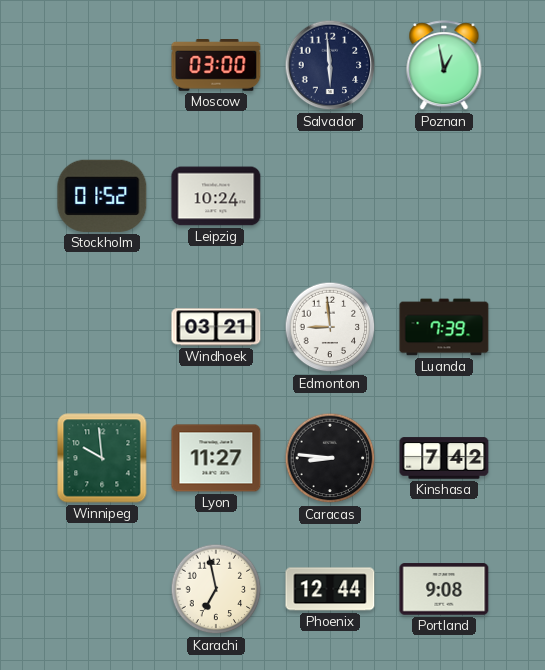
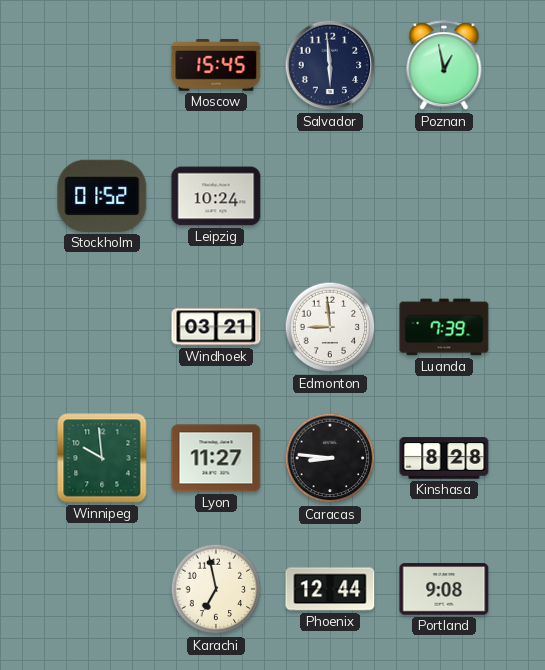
Moscow: 03:00 -> 15:45
Kinshasa: 7:42 -> 8:28
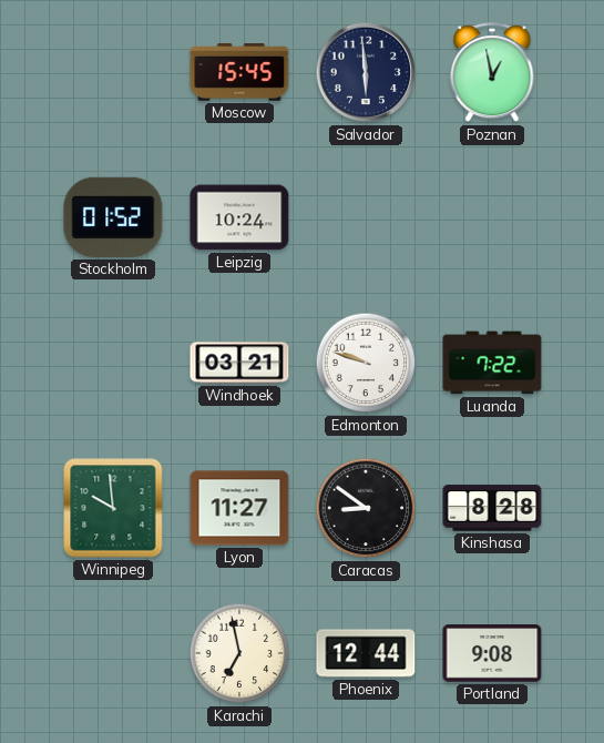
Edmonton: 8:59 -> 9:48
Luanda: 7:39 -> 7:22
Caracas: 8:46 -> 8:51
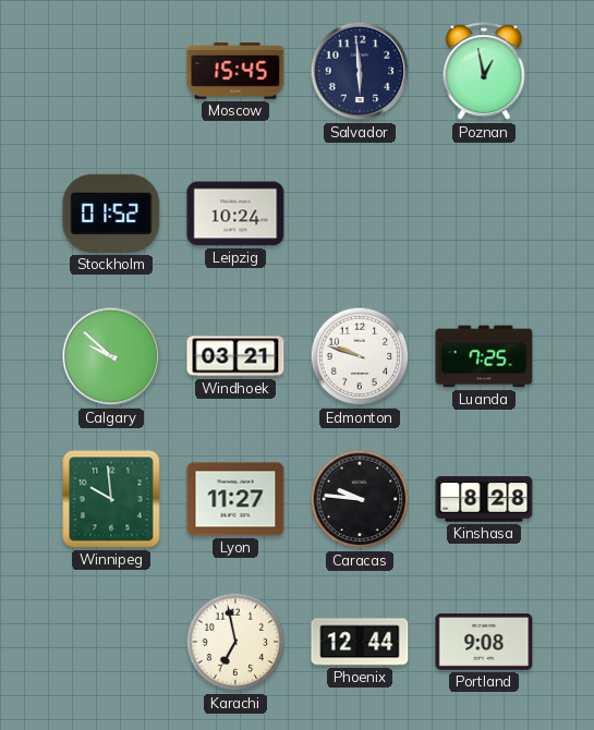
Calgary: none -> 9:52
Luanda: 7:22 -> 7:25
Caracas: 8:51 -> 9:46
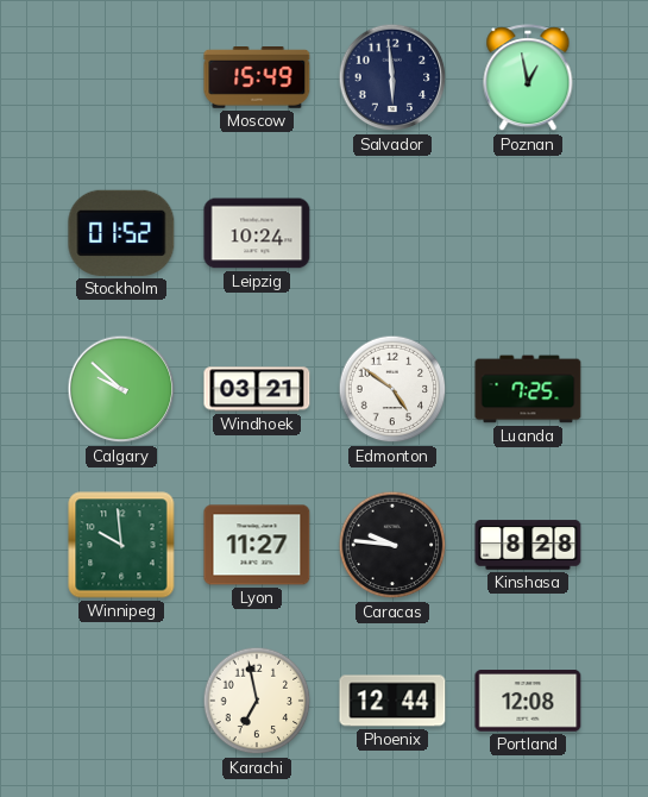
Moscow: 15:45 -> 15:49
Edmonton: 9:48 -> 4:51
Portland: 9:08 -> 12:08
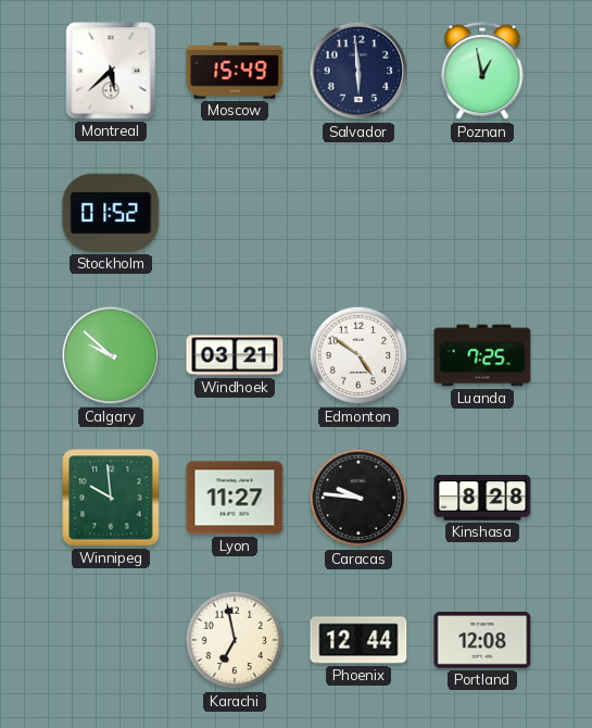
Montreal: none -> 5:38
Leipzig: 10:24 -> none
